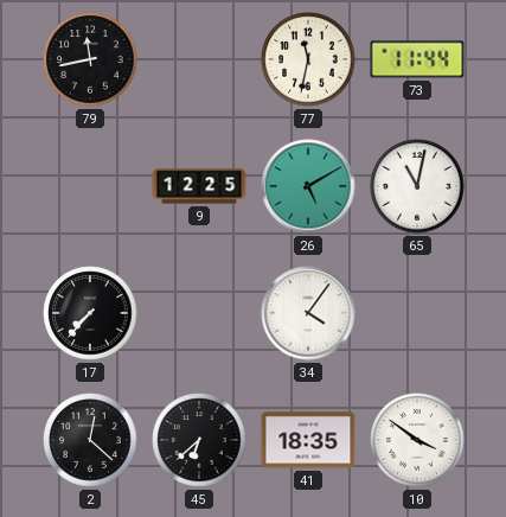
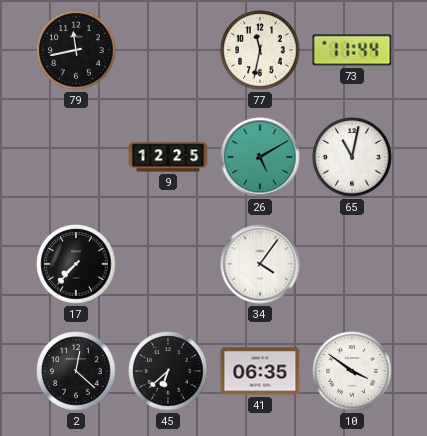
41: 18:35 -> 06:35
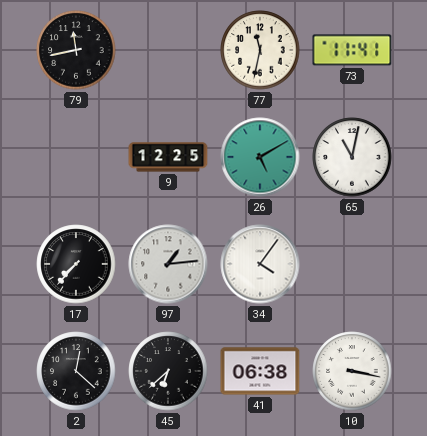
73: 11:44 -> 11:41
97: none -> 1:14
41: 06:35 -> 06:38
10: 3:51 -> 3:17
